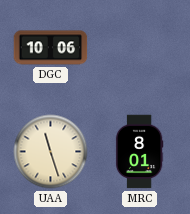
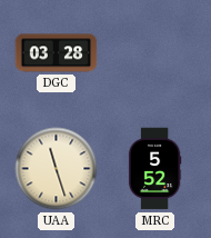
DGC: 10:06 -> 03:28
MRC: 8:01 -> 5:52
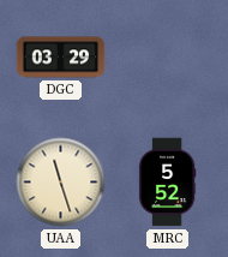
DGC: 03:28 -> 03:29
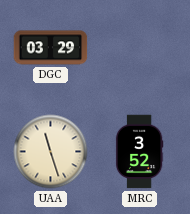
MRC: 5:52 -> 3:52
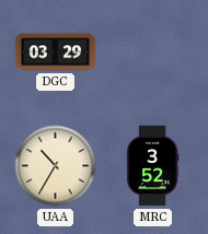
UAA: 11:27 -> 10:35
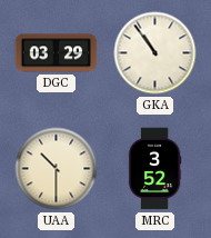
GKA: none -> 10:54
UAA: 10:35 -> 10:30
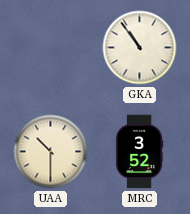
DGC: 03:29 -> none
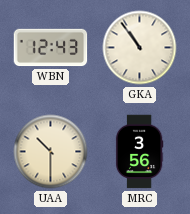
WBN: none -> 12:43
MRC: 3:52 -> 3:56
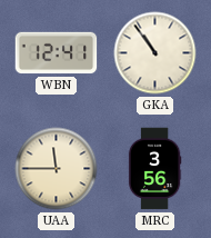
WBN: 12:43 -> 12:41
UAA: 10:30 -> 11:45
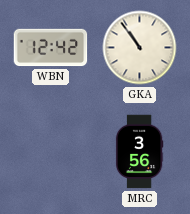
WBN: 12:41 -> 12:42
UAA: 11:45 -> none
